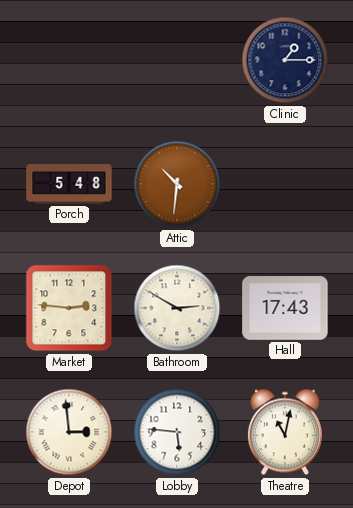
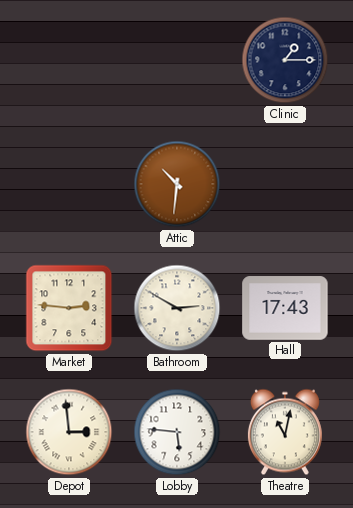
Porch: 5:48 -> none
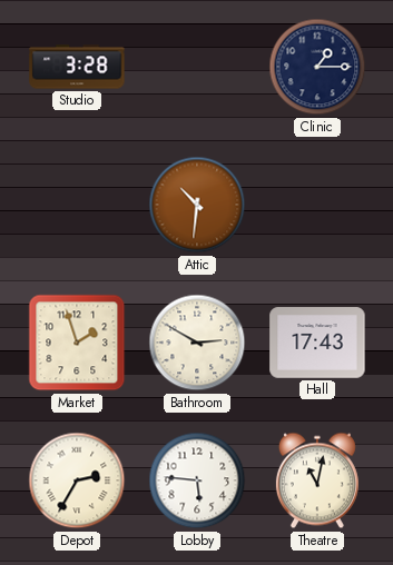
Studio: none -> 3:28
Market: 2:46 -> 1:57
Depot: 2:59 -> 2:35
